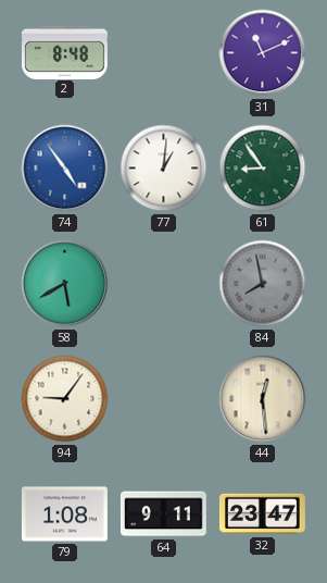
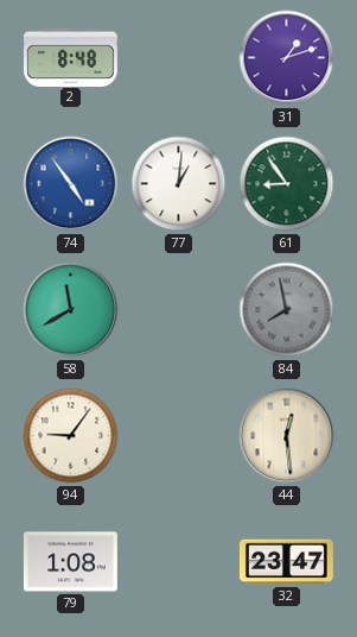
31: 11:11 -> 1:12
58: 5:40 -> 11:40
64: 9:11 -> none
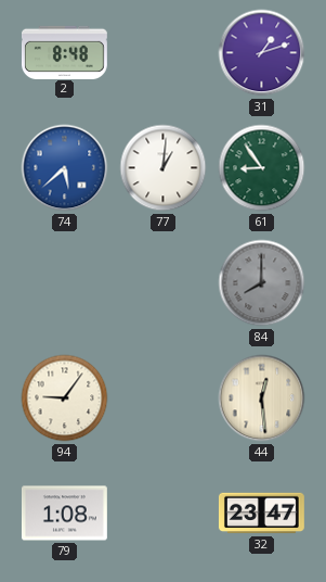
74: 4:54 -> 5:38
58: 11:40 -> none
84: 7:58 -> 8:00
